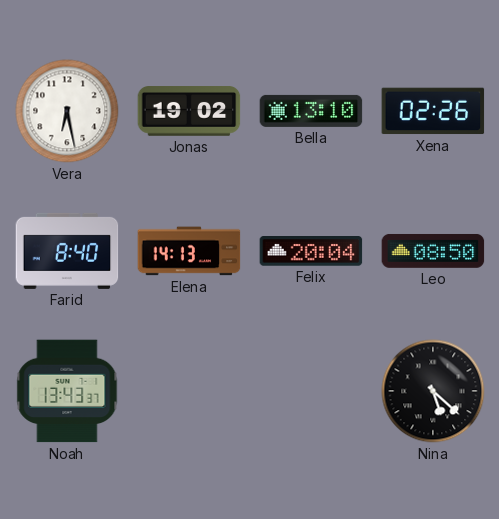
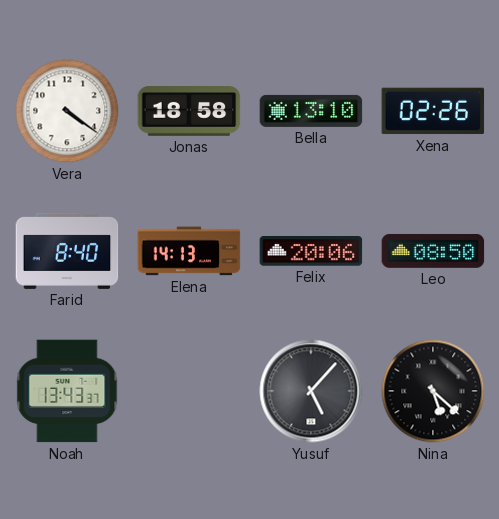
Vera: 6:28 -> 4:21
Jonas: 19:02 -> 18:58
Felix: 20:04 -> 20:06
Yusuf: none -> 5:07
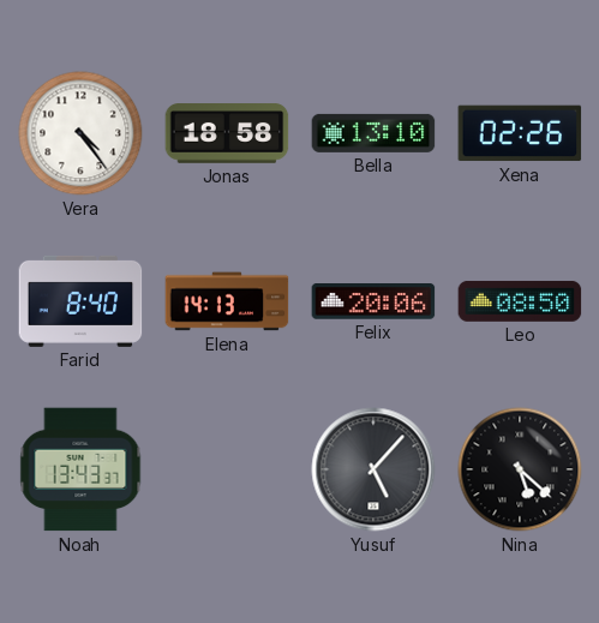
Vera: 4:21 -> 4:24
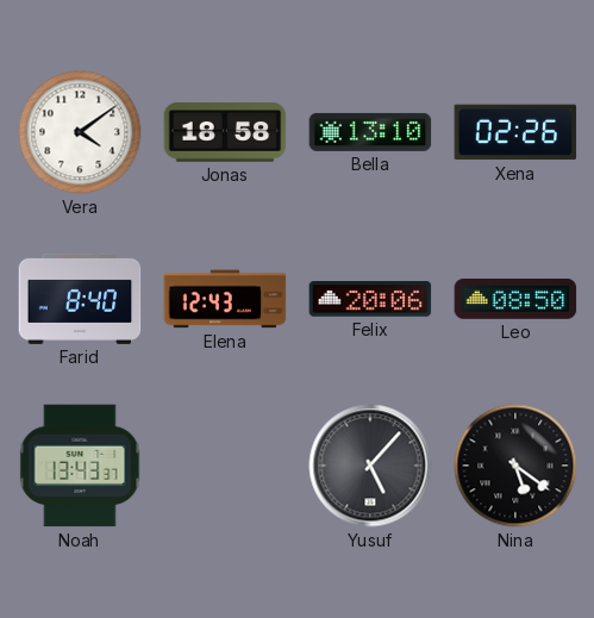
Vera: 4:24 -> 4:09
Elena: 14:13 -> 12:43
Nina: 5:22 -> 5:21
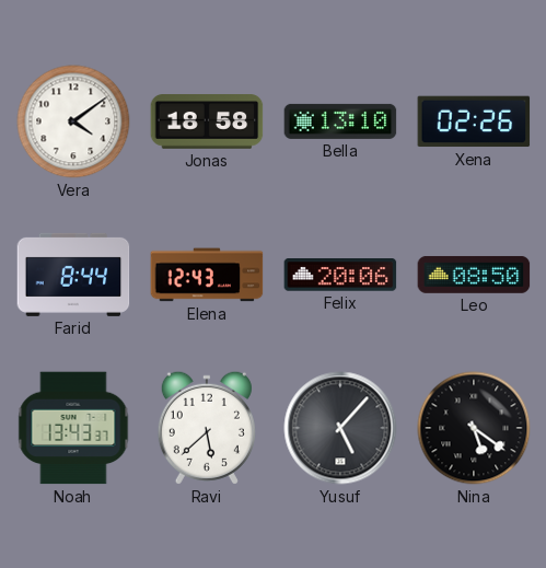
Farid: 8:40 -> 8:44
Ravi: none -> 5:38
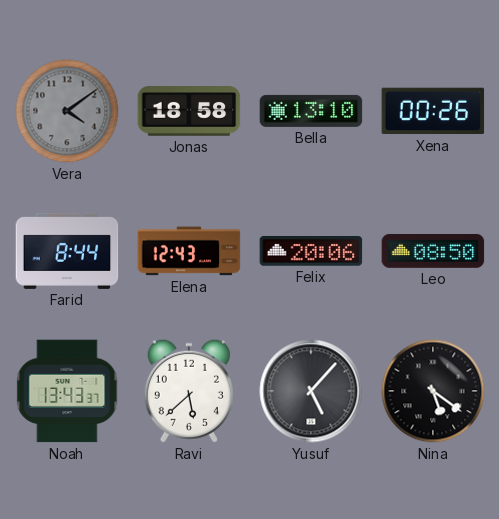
Vera dial: white -> grey
Xena: 02:26 -> 00:26
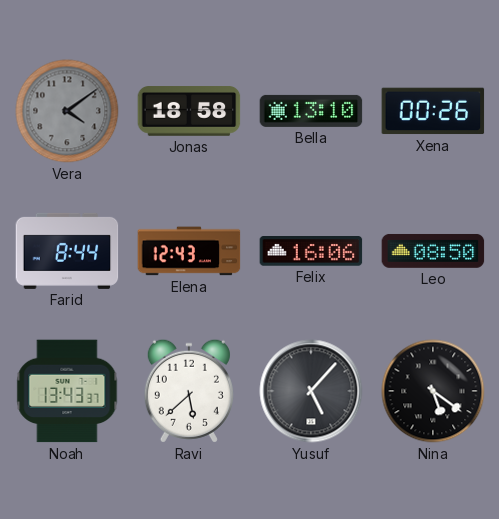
Felix: 20:06 -> 16:06
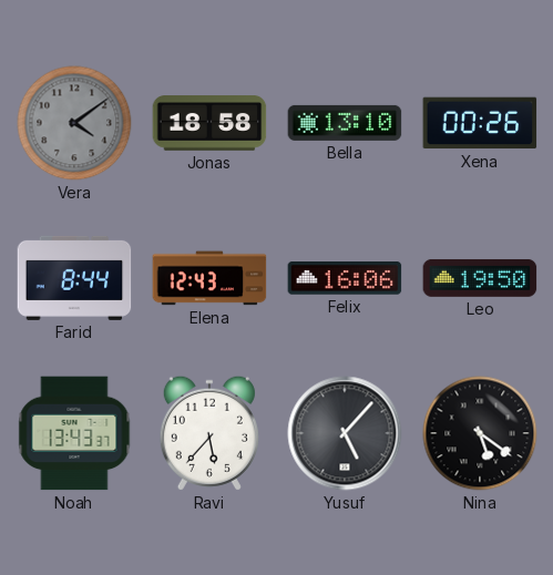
Leo: 08:50 -> 19:50
Ravi: 5:38 -> 5:37
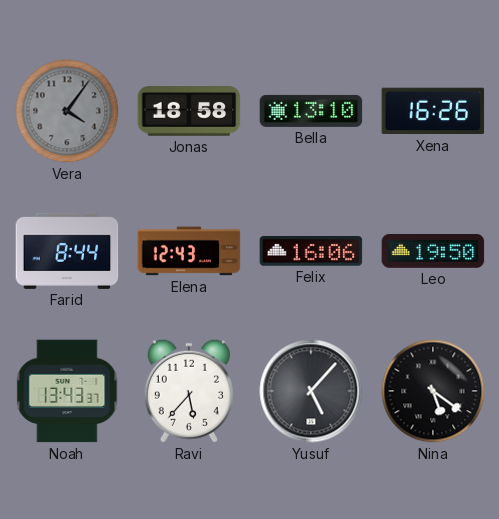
Vera: 4:09 -> 4:06
Xena: 00:26 -> 16:26
